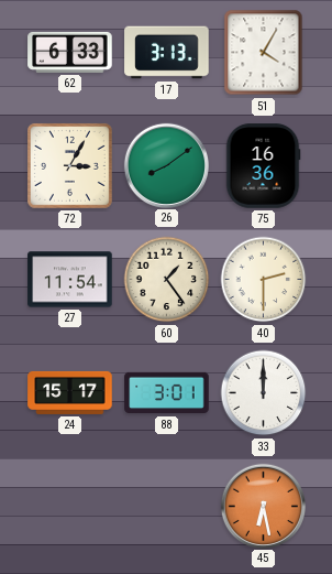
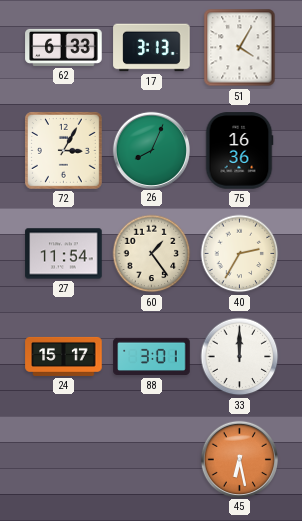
26: 8:09 -> 8:04
40: 2:30 -> 2:35
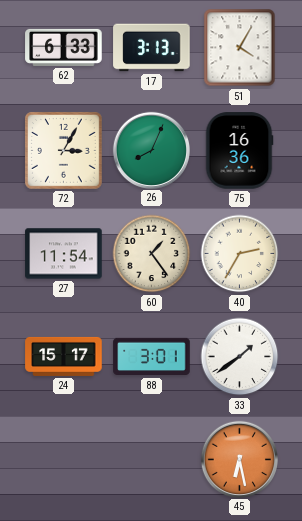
33: 12:00 -> 1:39
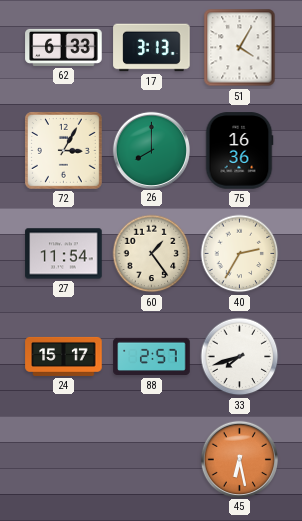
26: 8:04 -> 8:00
88: 3:01 -> 2:57
33: 1:39 -> 7:42
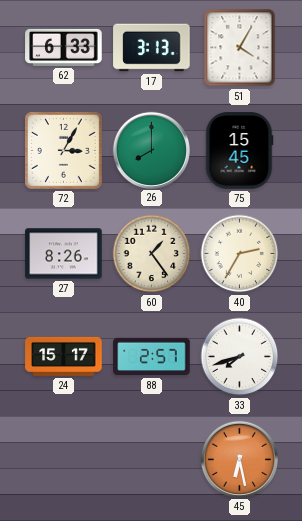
75: 16:36 -> 15:45
27: 11:54 -> 8:26
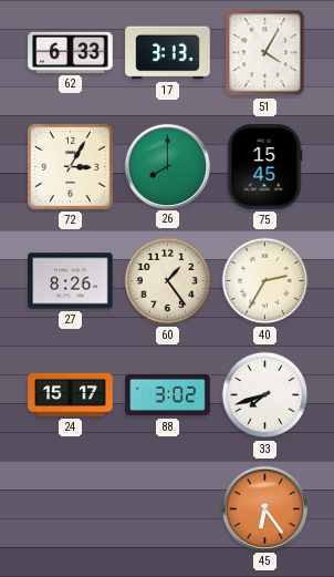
88: 2:57 -> 3:02
45: 6:28 -> 6:24
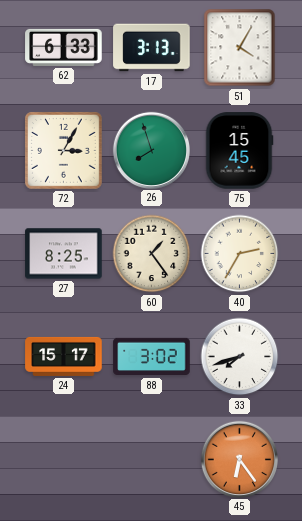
26: 8:00 -> 7:57
27: 8:26 -> 8:25
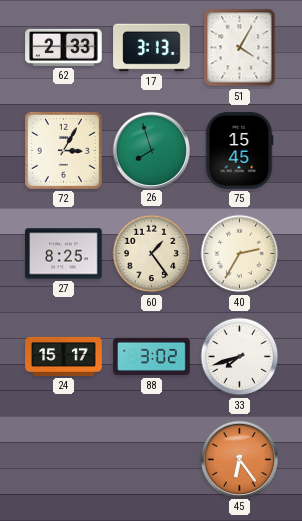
62: 6:33 -> 2:33
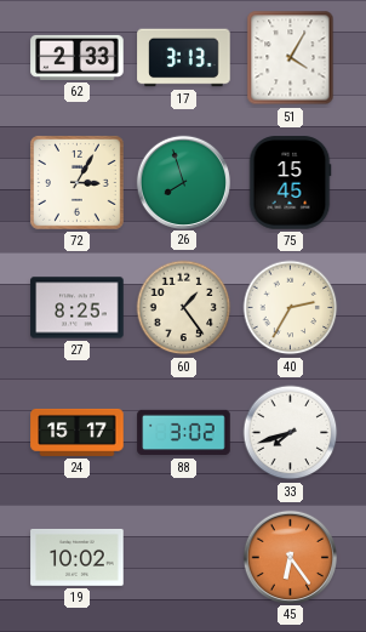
19: none -> 10:02
